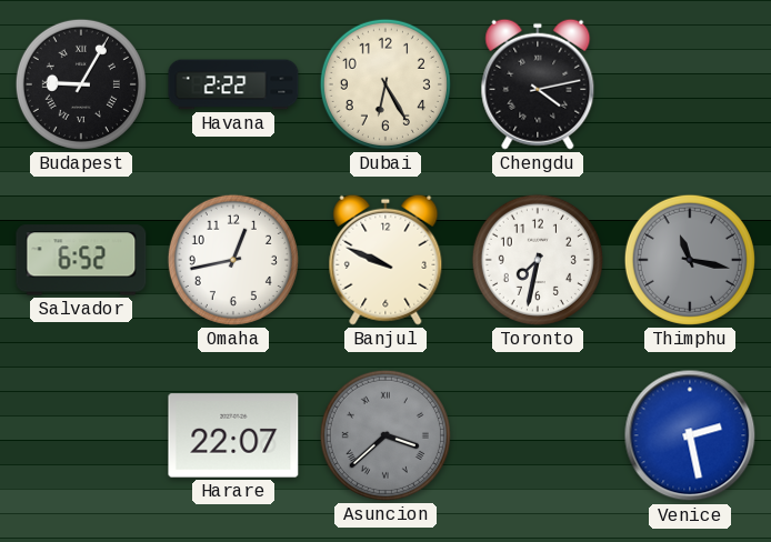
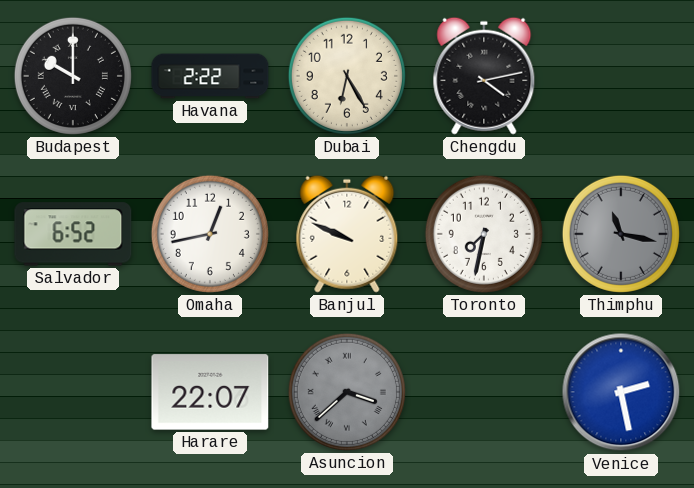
Budapest: 9:05 -> 10:00
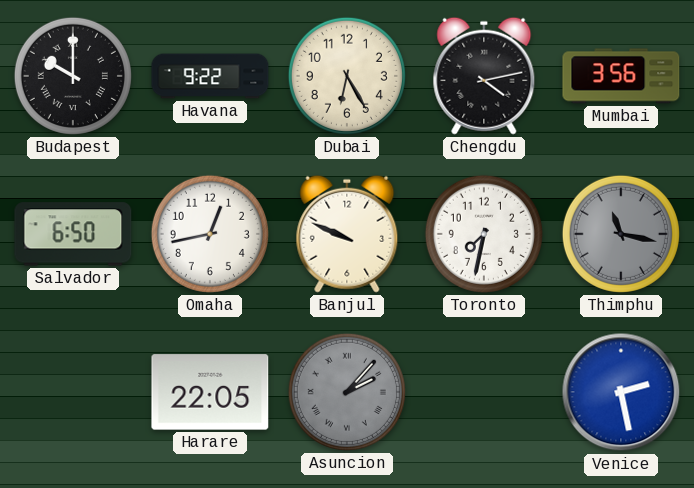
Havana: 2:22 -> 9:22
Mumbai: none -> 3:56
Salvador: 6:52 -> 6:50
Harare: 22:07 -> 22:05
Asuncion: 3:38 -> 2:07
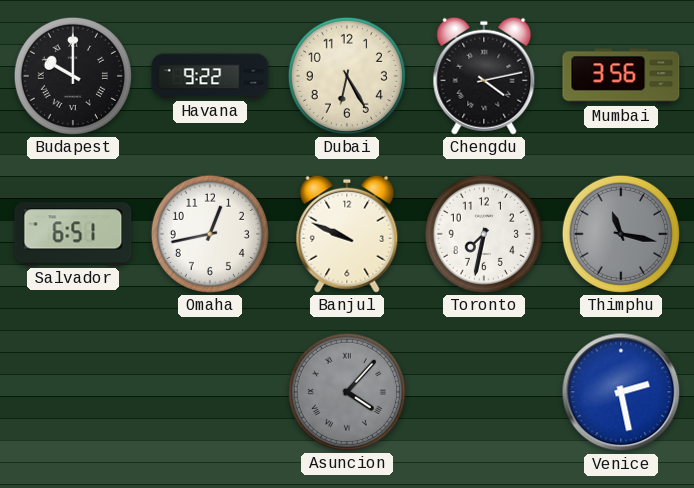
Salvador: 6:50 -> 6:51
Harare: 22:05 -> none
Asuncion: 2:07 -> 4:07
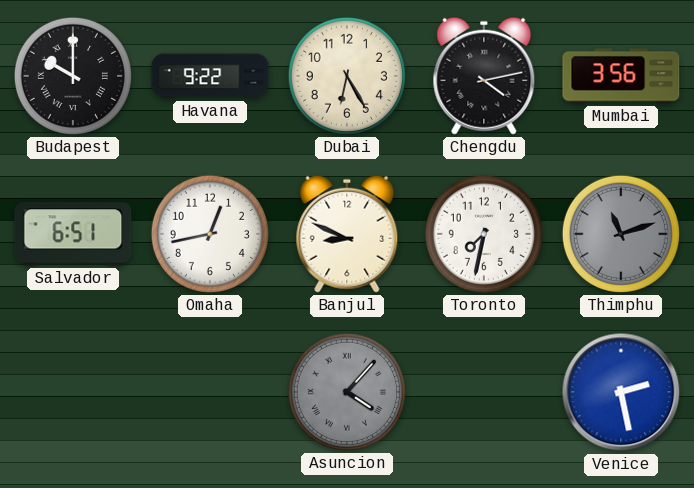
Banjul: 9:49 -> 8:49
Thimphu: 11:17 -> 11:12
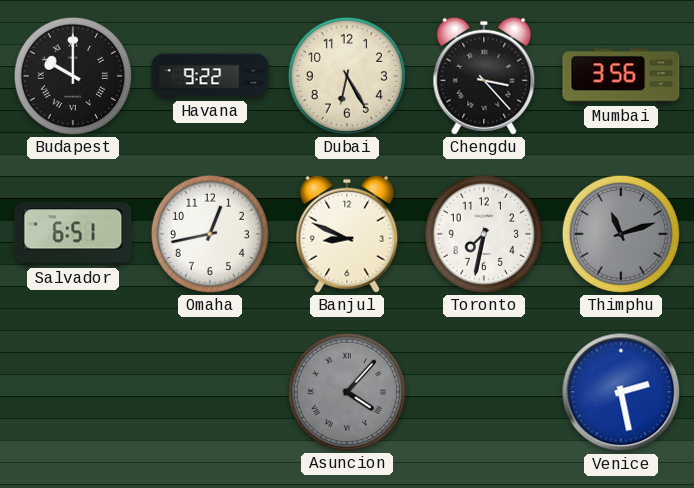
Chengdu: 4:13 -> 3:23
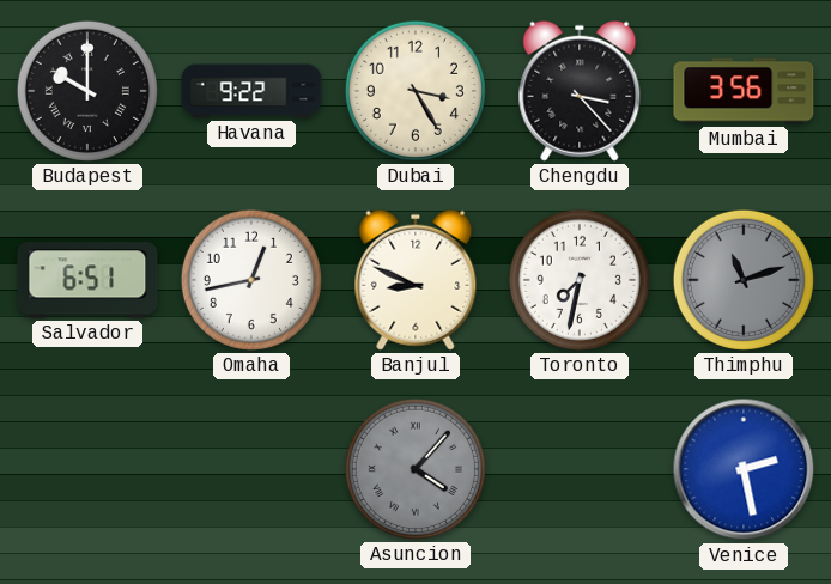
Dubai: 6:25 -> 3:25
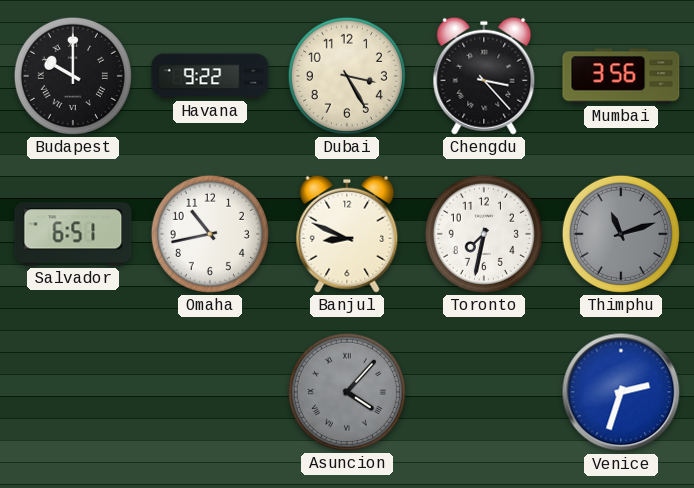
Omaha: 12:43 -> 10:43
Venice: 2:28 -> 2:33
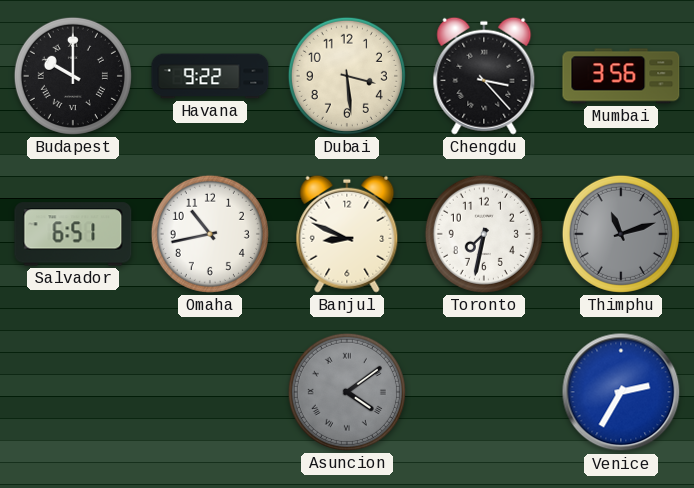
Dubai: 3:25 -> 3:29
Asuncion: 4:07 -> 4:09
Venice: 2:33 -> 2:35
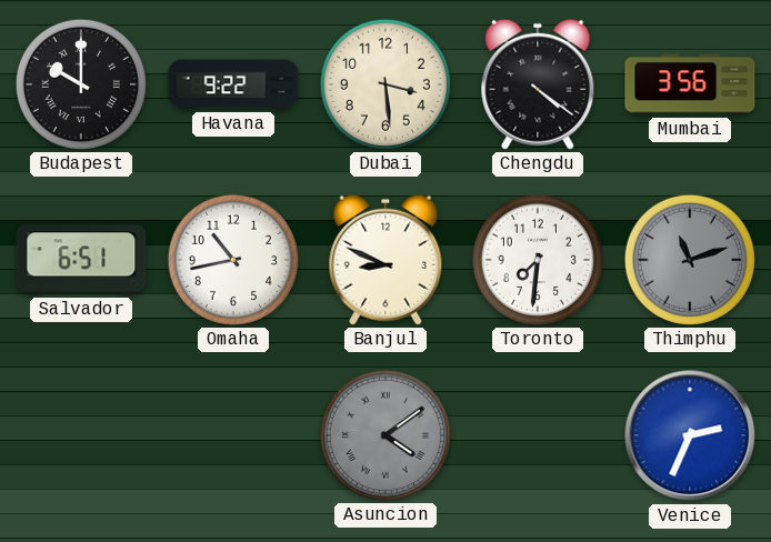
Chengdu: 3:23 -> 4:21
Toronto: 7:32 -> 7:31
Venice: 2:35 -> 2:34
